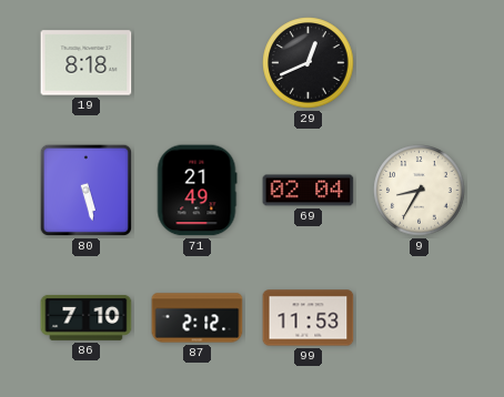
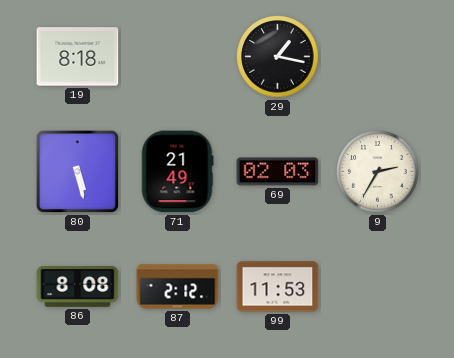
29: 12:41 -> 1:17
69: 02:04 -> 02:03
9: 8:35 -> 2:35
86: 7:10 -> 8:08
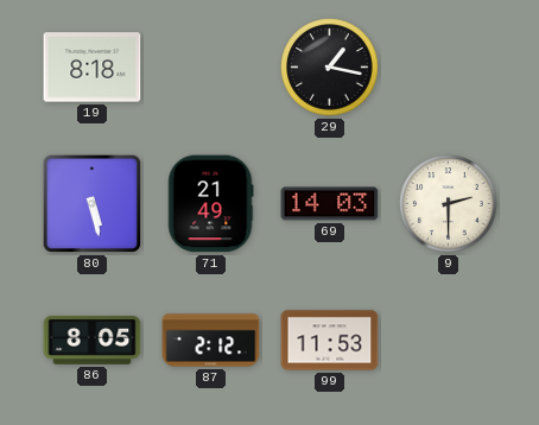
69: 02:03 -> 14:03
9: 2:35 -> 2:30
86: 8:08 -> 8:05
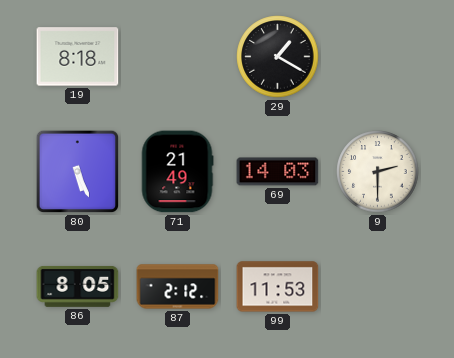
29: 1:17 -> 1:20
80: 5:28 -> 5:26
